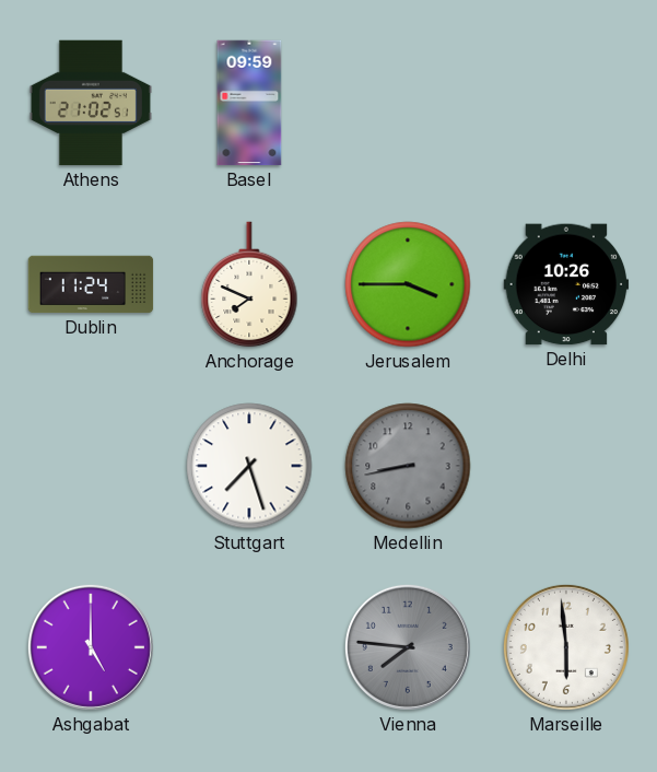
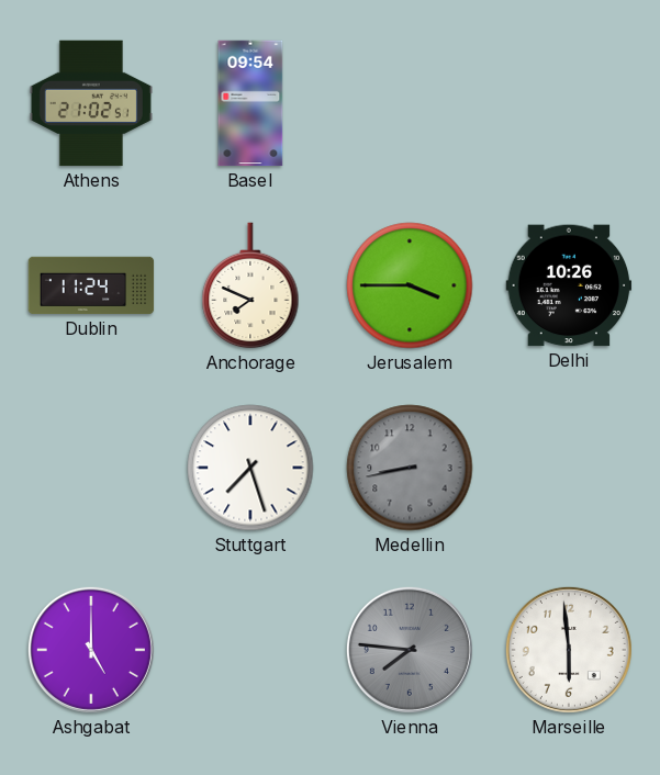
Basel: 09:59 -> 09:54
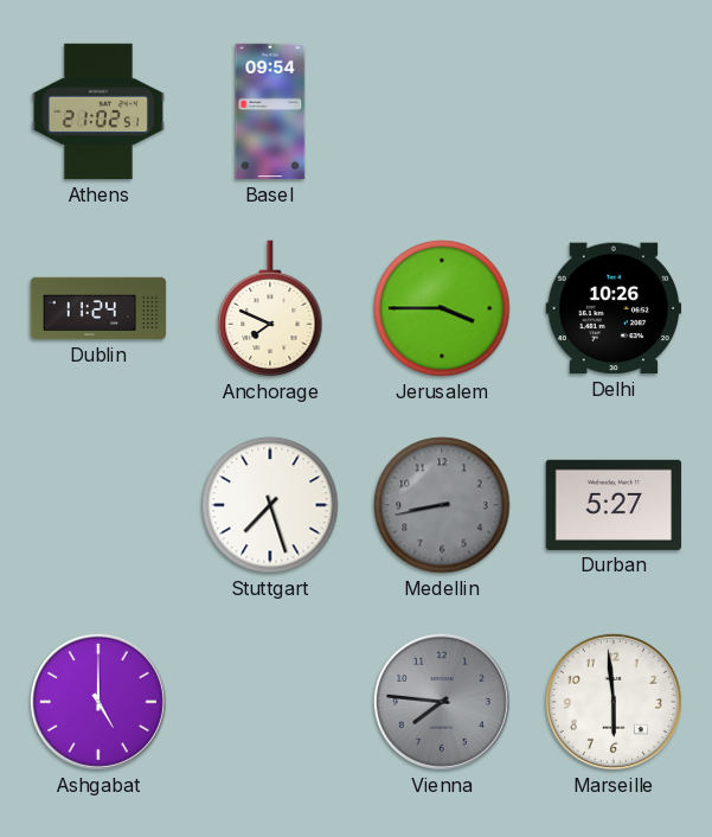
Durban: none -> 5:27
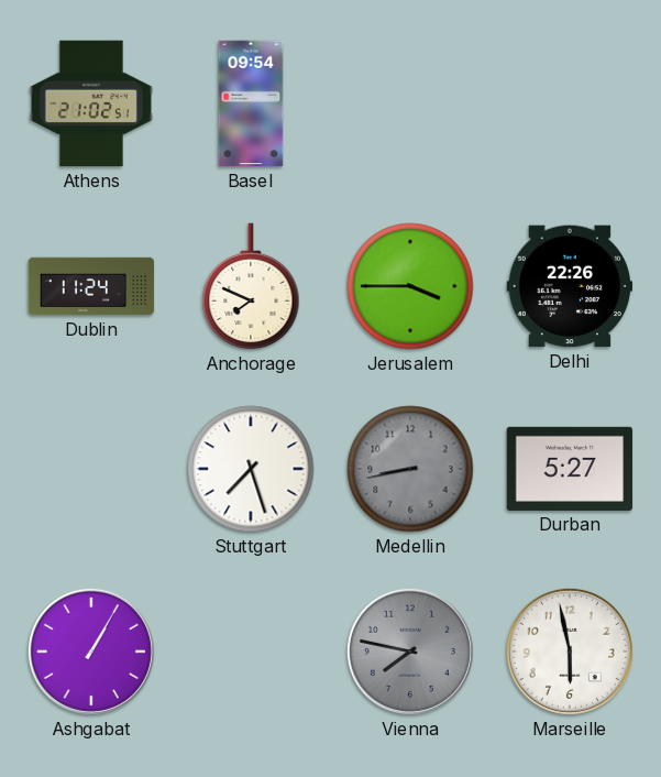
Delhi: 10:26 -> 22:26
Ashgabat: 5:00 -> 1:05
Vienna: 7:46 -> 7:47
Marseille: 5:59 -> 5:58
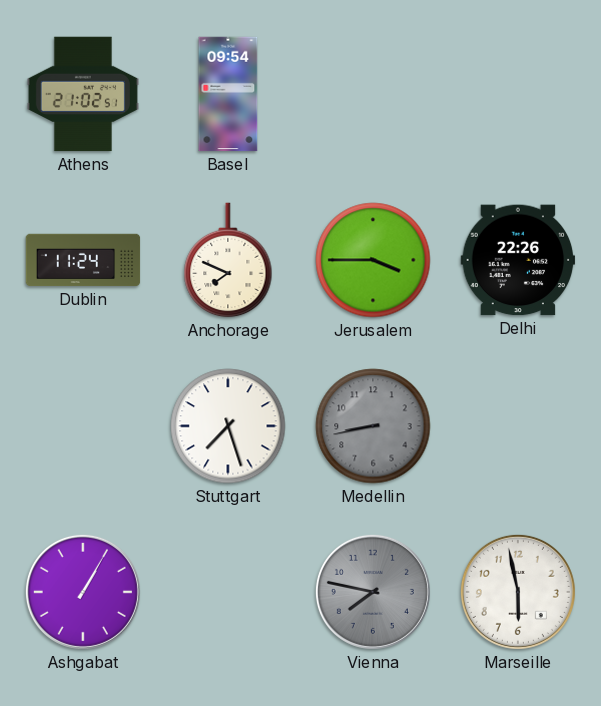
Durban: 5:27 -> none
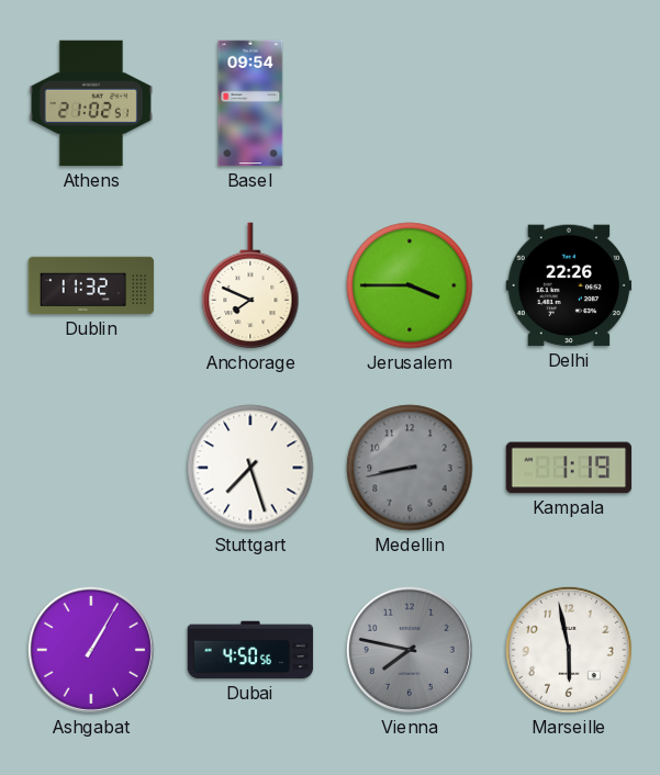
Dublin: 11:24 -> 11:32
Kampala: none -> 1:19
Dubai: none -> 4:50
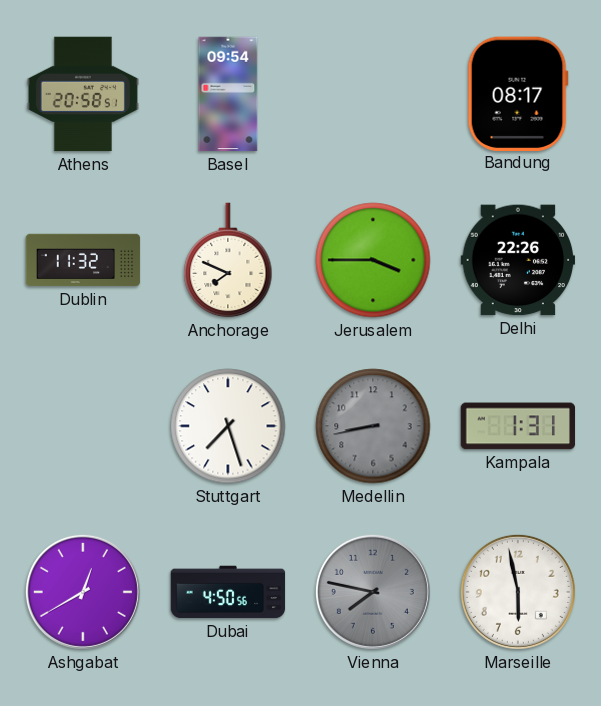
Athens: 21:02 -> 20:58
Bandung: none -> 08:17
Kampala: 1:19 -> 1:31
Ashgabat: 1:05 -> 12:40
